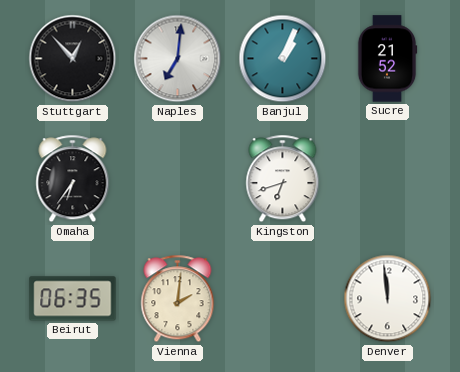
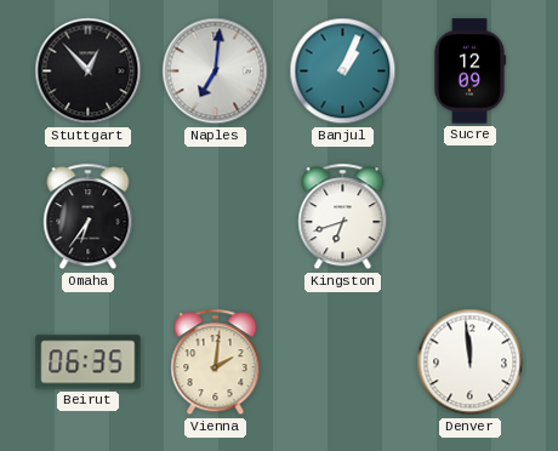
Sucre: 21:52 -> 12:09
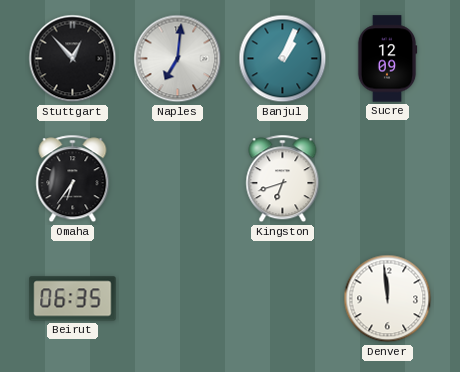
Vienna: 2:01 -> none
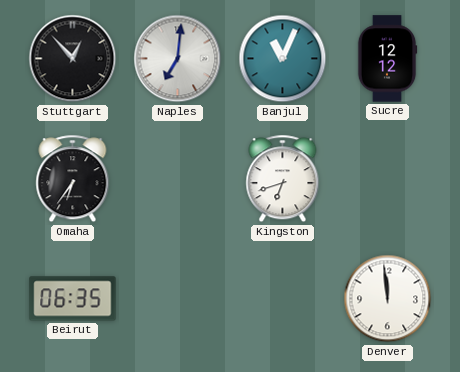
Banjul: 1:04 -> 11:04
Sucre: 12:09 -> 12:12
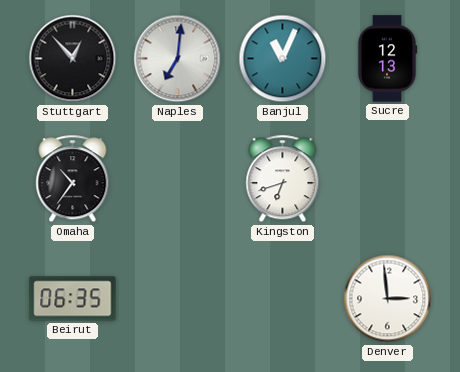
Sucre: 12:12 -> 12:13
Omaha: 6:36 -> 10:36
Denver: 11:59 -> 2:59
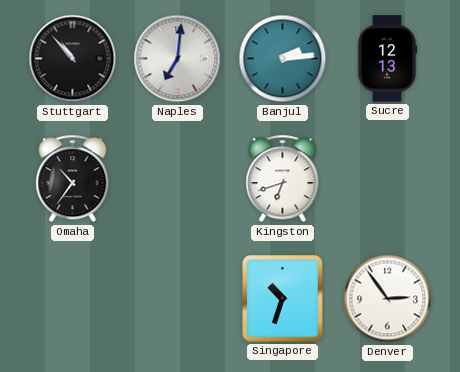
Stuttgart: 12:53 -> 10:53
Banjul: 11:04 -> 2:14
Beirut: 06:35 -> none
Singapore: none -> 10:33
Denver: 2:59 -> 2:54
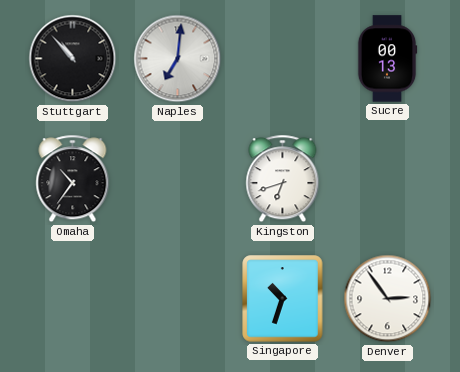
Banjul: 2:14 -> none
Sucre: 12:13 -> 00:13
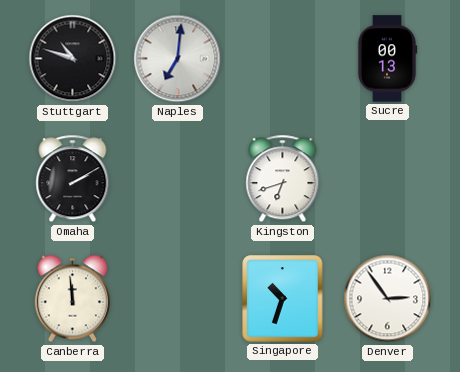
Stuttgart: 10:53 -> 10:48
Omaha: 10:36 -> 2:10
Canberra: none -> 11:59
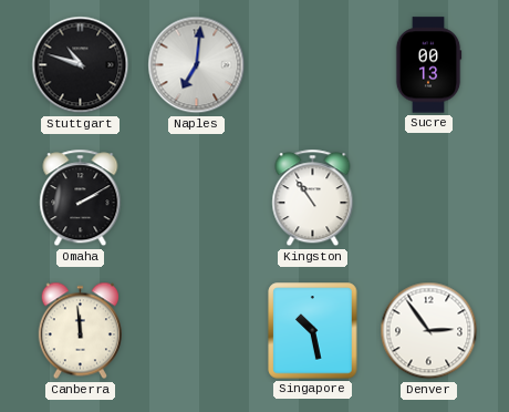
Kingston: 6:42 -> 10:54
Singapore: 10:33 -> 10:28
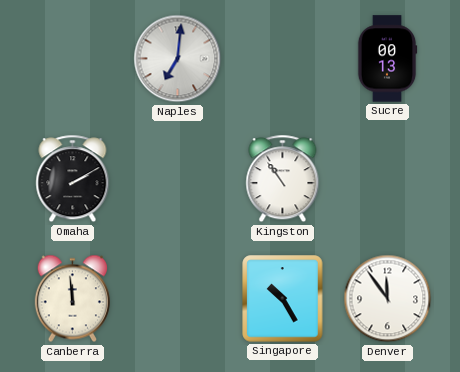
Stuttgart: 10:48 -> none
Singapore: 10:28 -> 10:25
Denver: 2:54 -> 11:54
